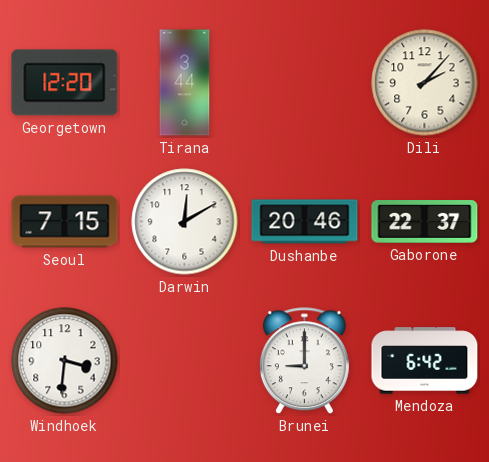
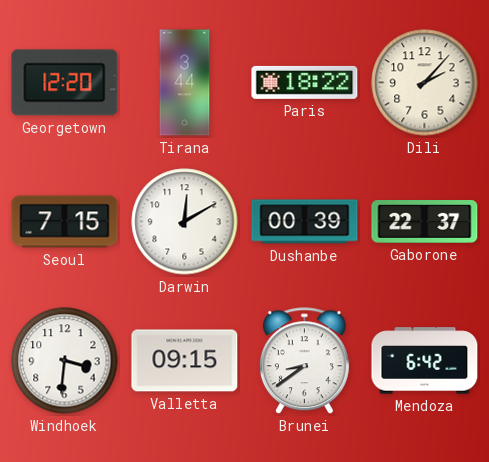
Paris: none -> 18:22
Dushanbe: 20:46 -> 00:39
Valletta: none -> 09:15
Brunei: 9:00 -> 8:39
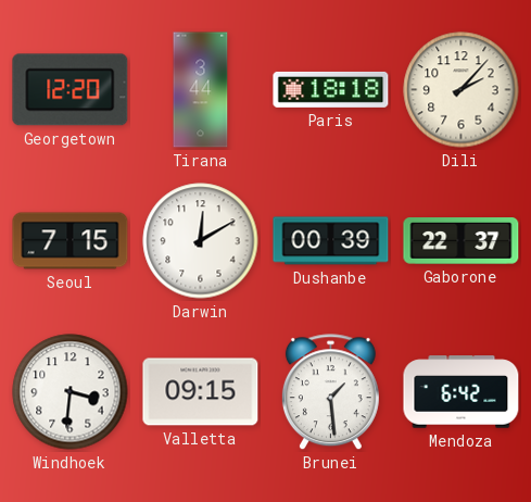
Paris: 18:22 -> 18:18
Brunei: 8:39 -> 1:29
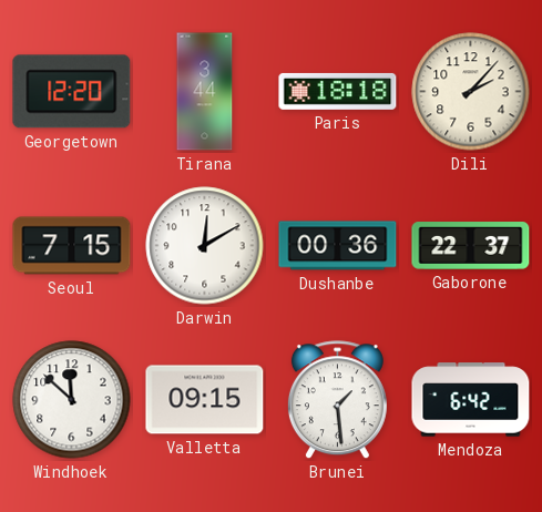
Dushanbe: 00:39 -> 00:36
Windhoek: 3:31 -> 11:52
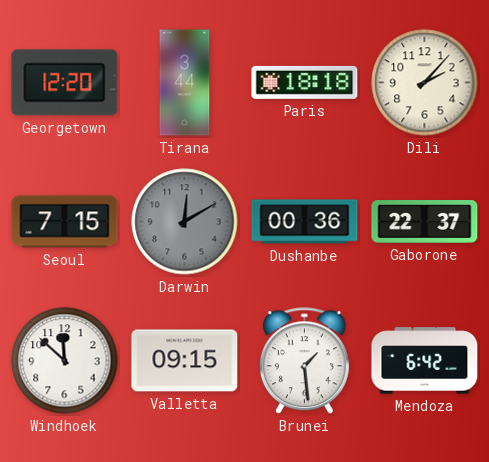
Darwin dial: white -> grey
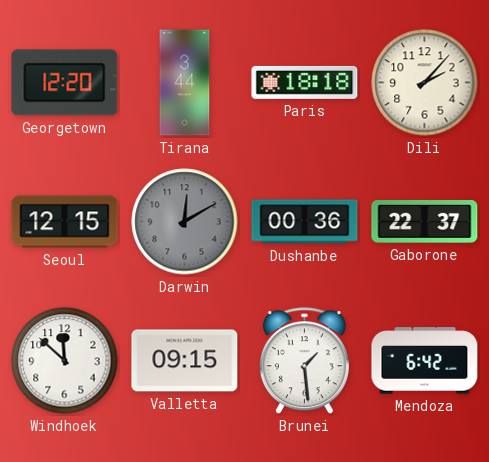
Seoul: 7:15 -> 12:15
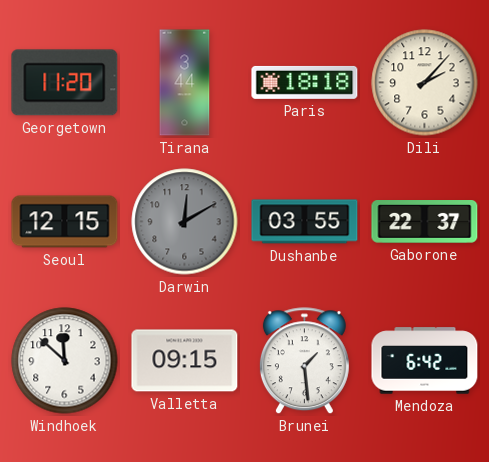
Georgetown: 12:20 -> 11:20
Dushanbe: 00:36 -> 03:55
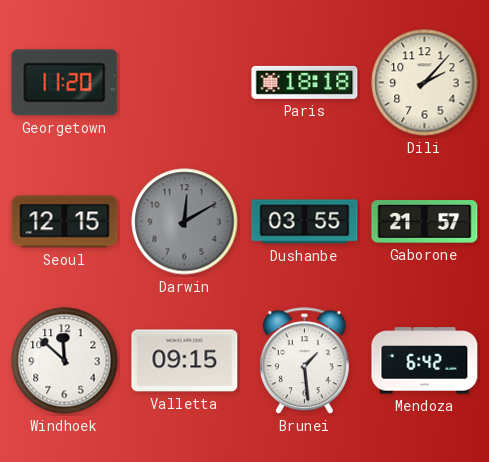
Tirana: 3:44 -> none
Gaborone: 22:37 -> 21:57
